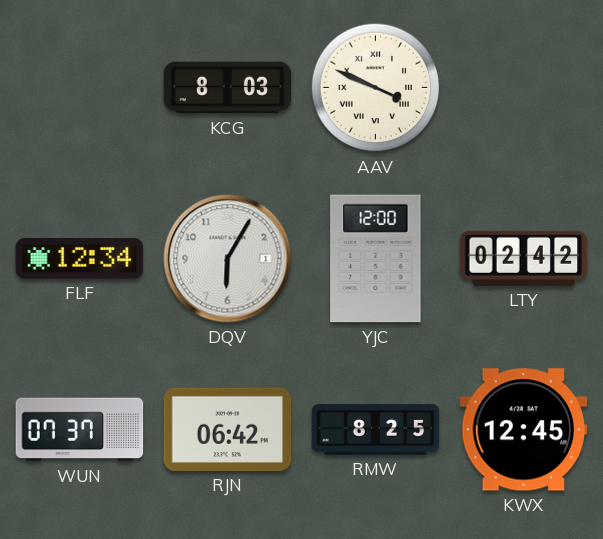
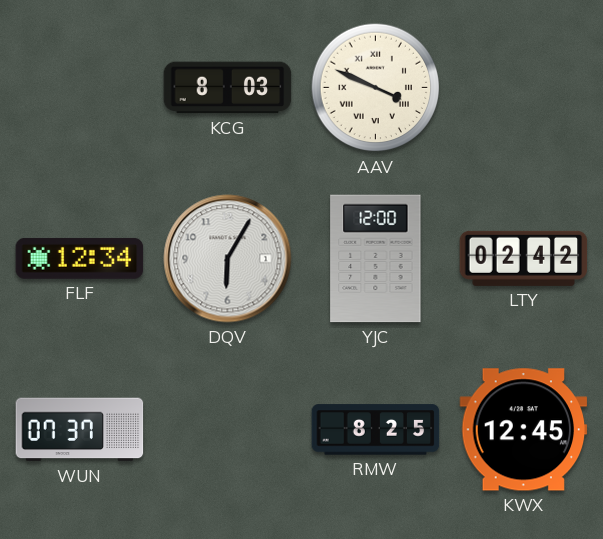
RJN: 06:42 -> none
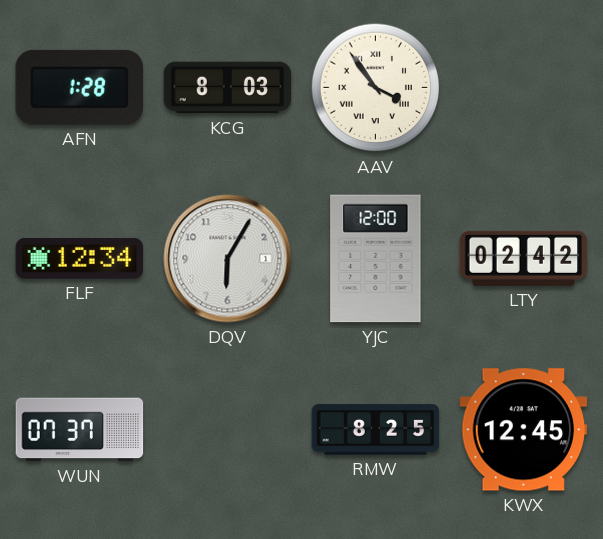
AFN: none -> 1:28
AAV: 3:49 -> 3:54
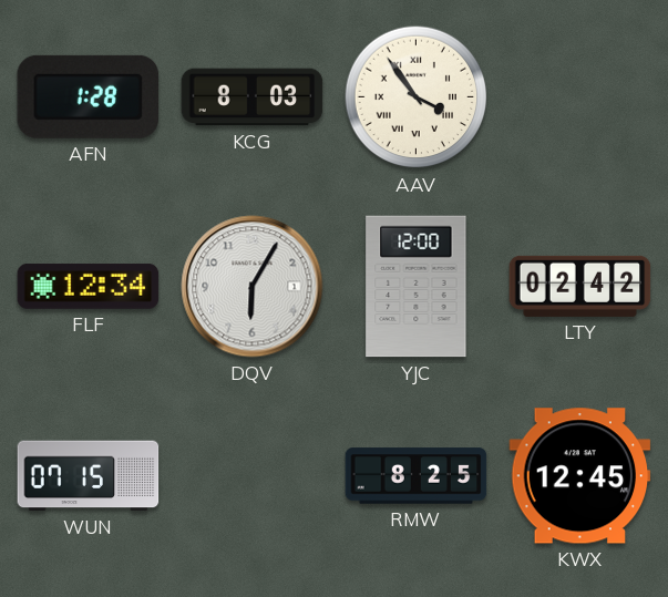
WUN: 07:37 -> 07:15
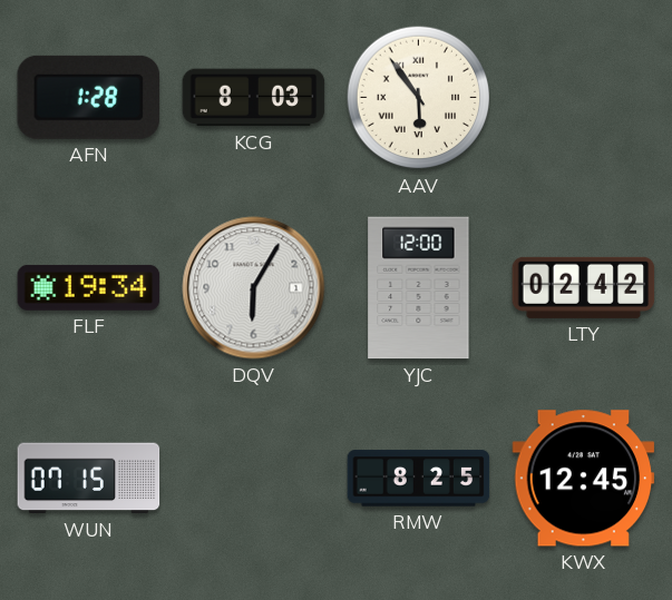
AAV: 3:54 -> 5:54
FLF: 12:34 -> 19:34
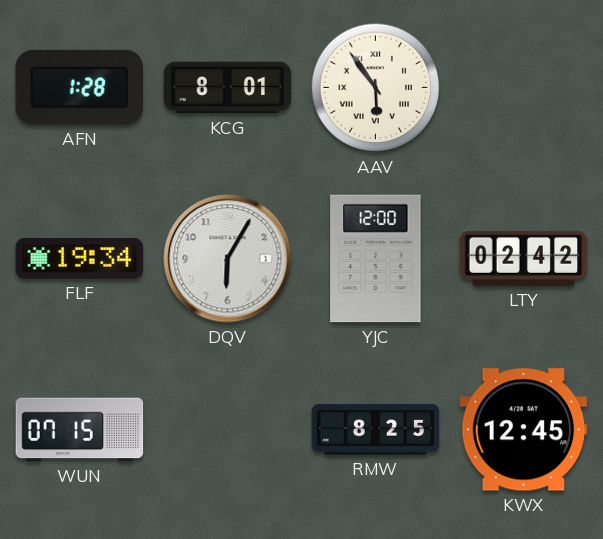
KCG: 8:03 -> 8:01
